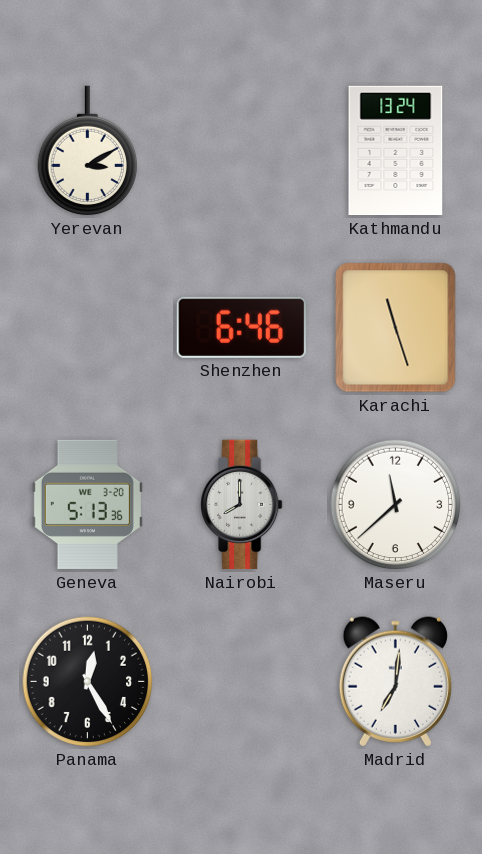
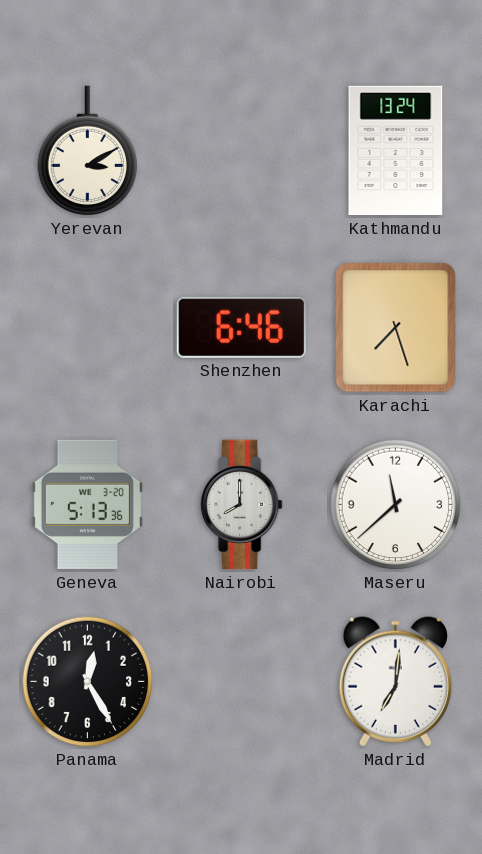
Karachi: 11:27 -> 7:27
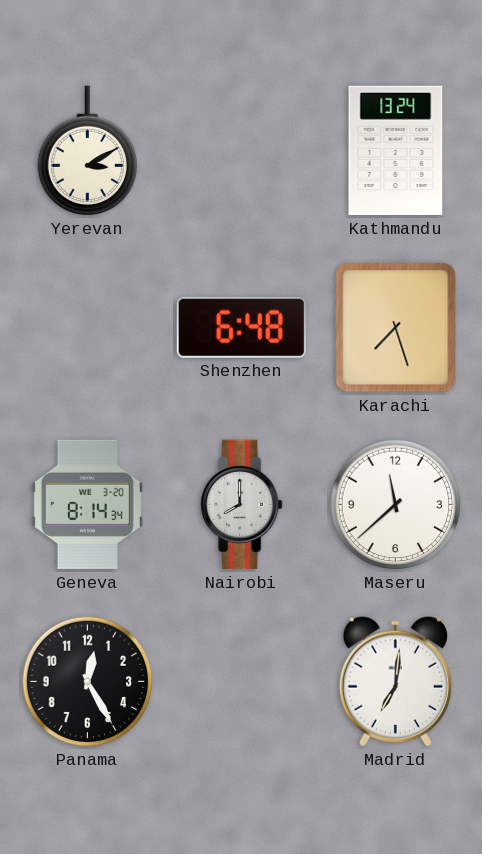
Shenzhen: 6:46 -> 6:48
Geneva: 5:13 -> 8:14
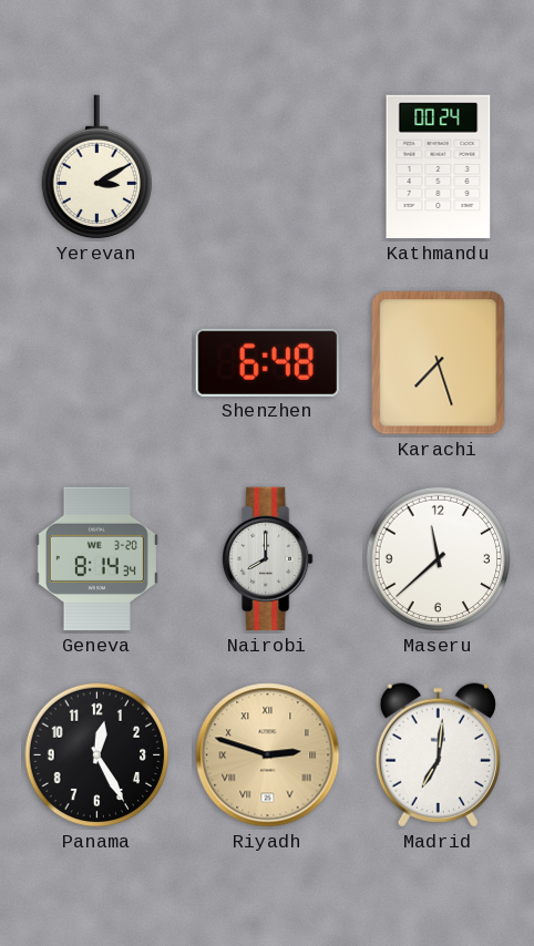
Kathmandu: 13:24 -> 00:24
Riyadh: none -> 2:48
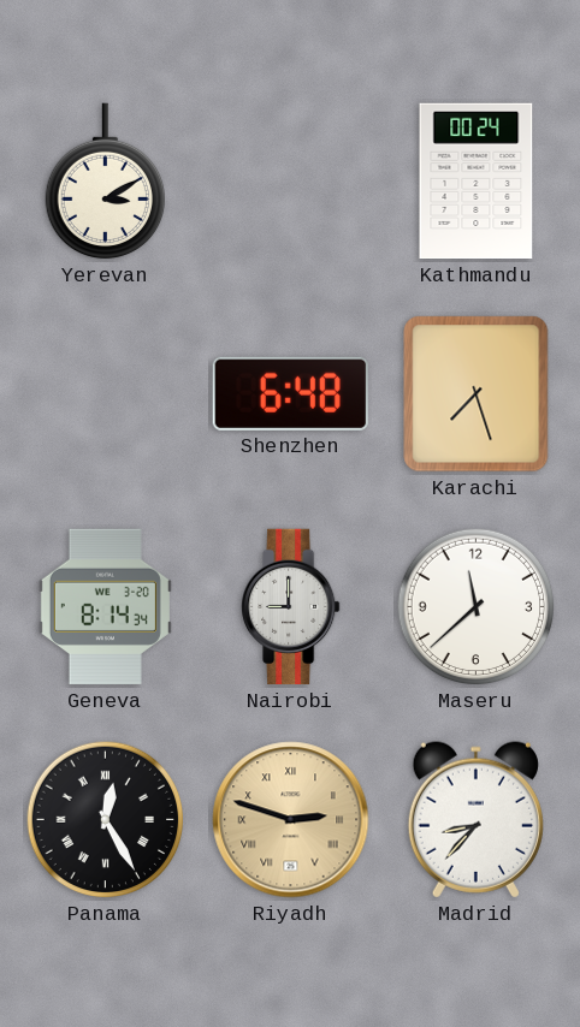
Nairobi: 8:00 -> 9:00
Panama numerals: Arabic -> Roman
Madrid: 7:01 -> 8:37
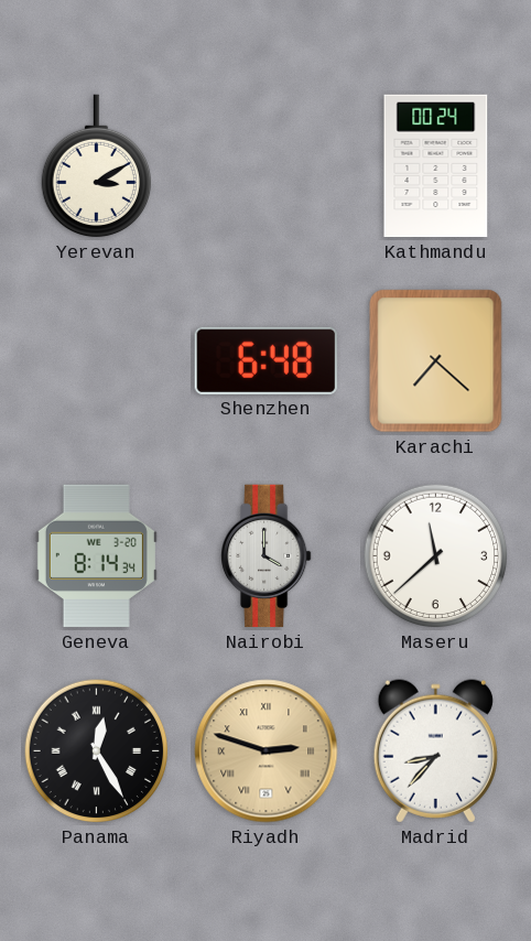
Karachi: 7:27 -> 7:22
Nairobi: 9:00 -> 4:00
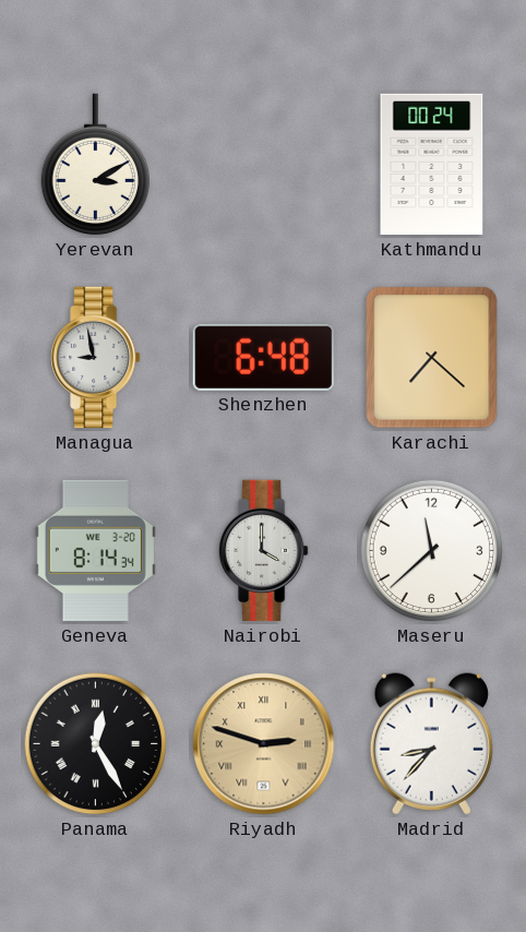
Managua: none -> 8:58
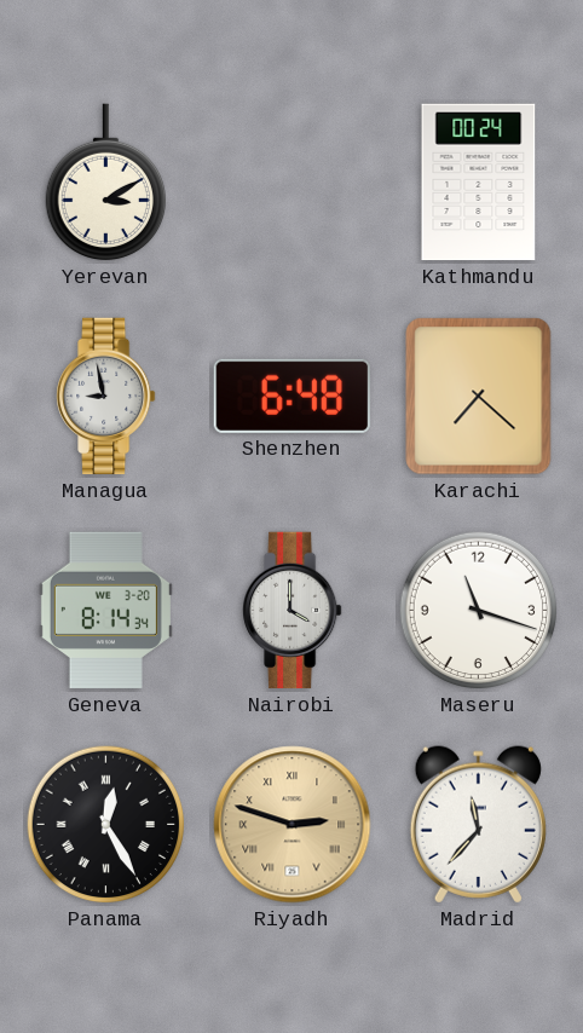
Maseru: 11:38 -> 11:18
Madrid: 8:37 -> 11:37
